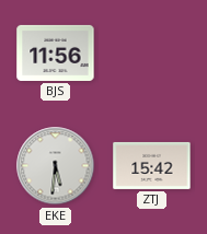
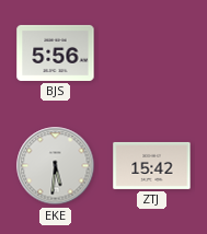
BJS: 11:56 -> 5:56
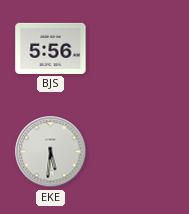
ZTJ: 15:42 -> none
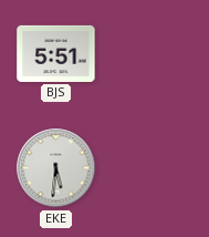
BJS: 5:56 -> 5:51
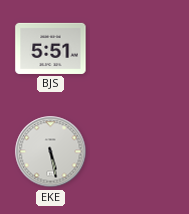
EKE: 5:31 -> 5:28
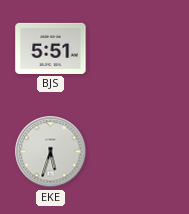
EKE: 5:28 -> 5:33
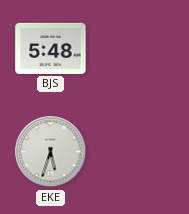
BJS: 5:51 -> 5:48
